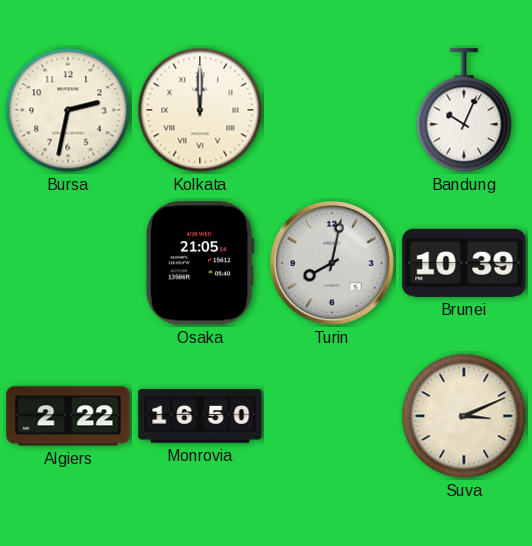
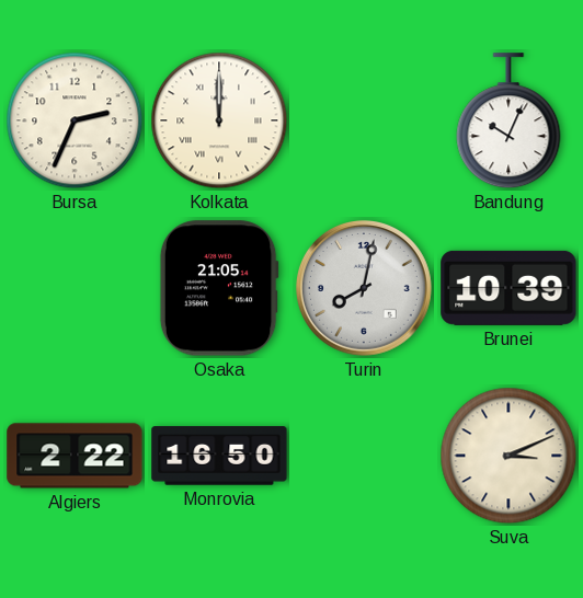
Bursa: 2:32 -> 2:34
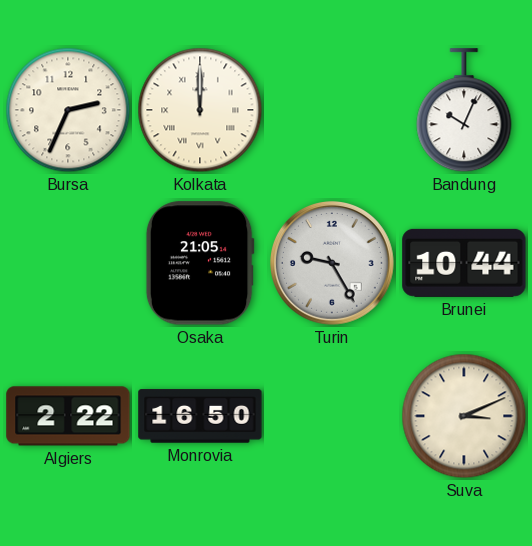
Turin: 8:02 -> 9:25
Brunei: 10:39 -> 10:44
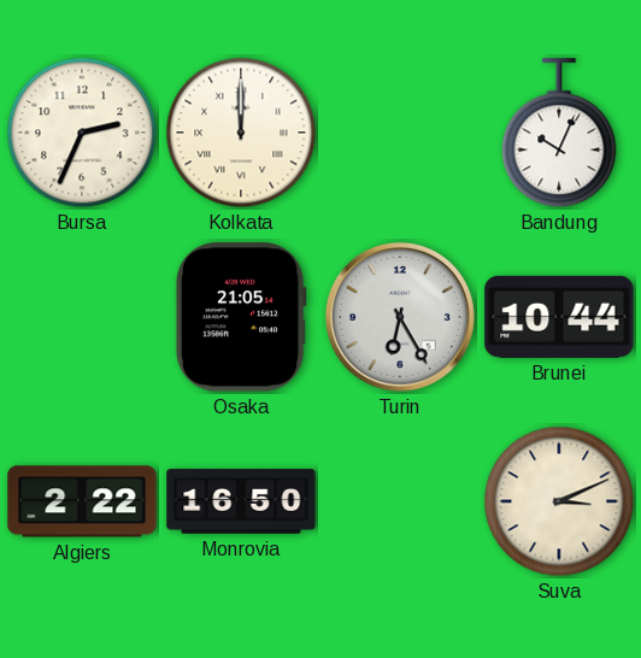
Turin: 9:25 -> 6:25
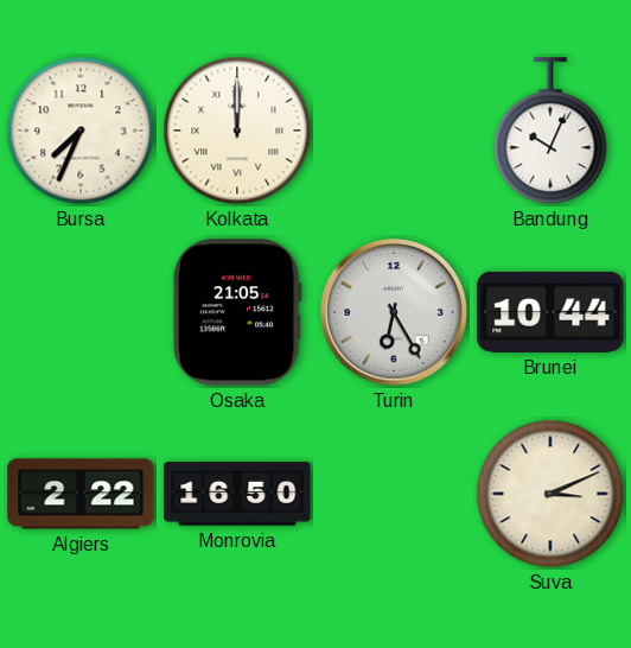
Bursa: 2:34 -> 7:34
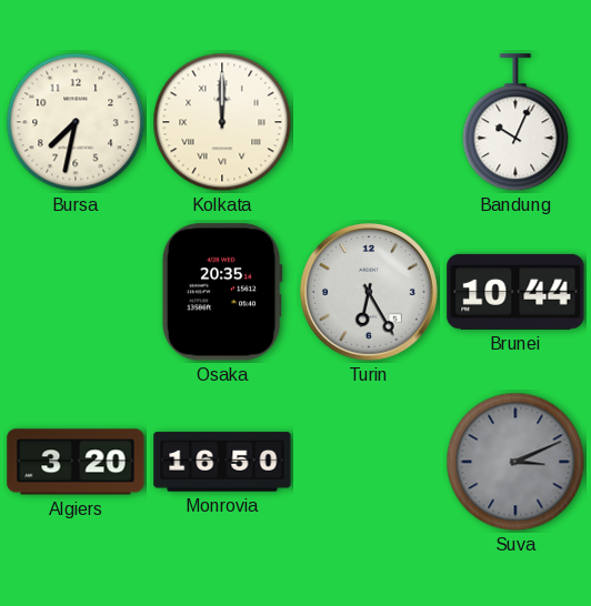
Bursa: 7:34 -> 7:32
Osaka: 21:05 -> 20:35
Algiers: 2:22 -> 3:20
Suva dial: cream -> grey
